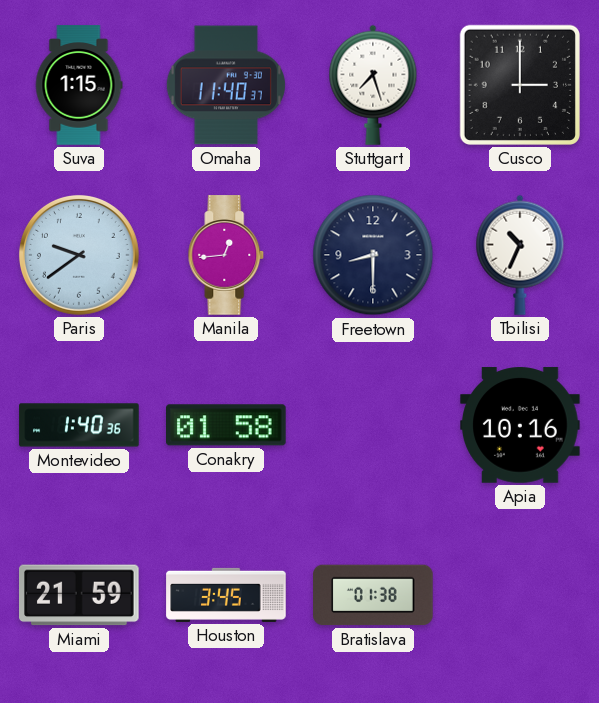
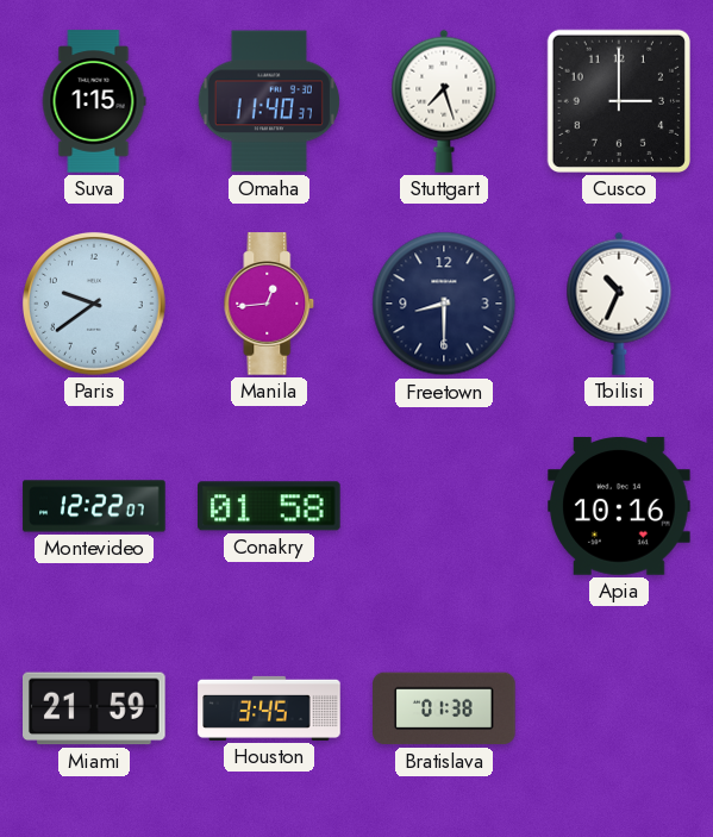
Montevideo: 1:40 -> 12:22
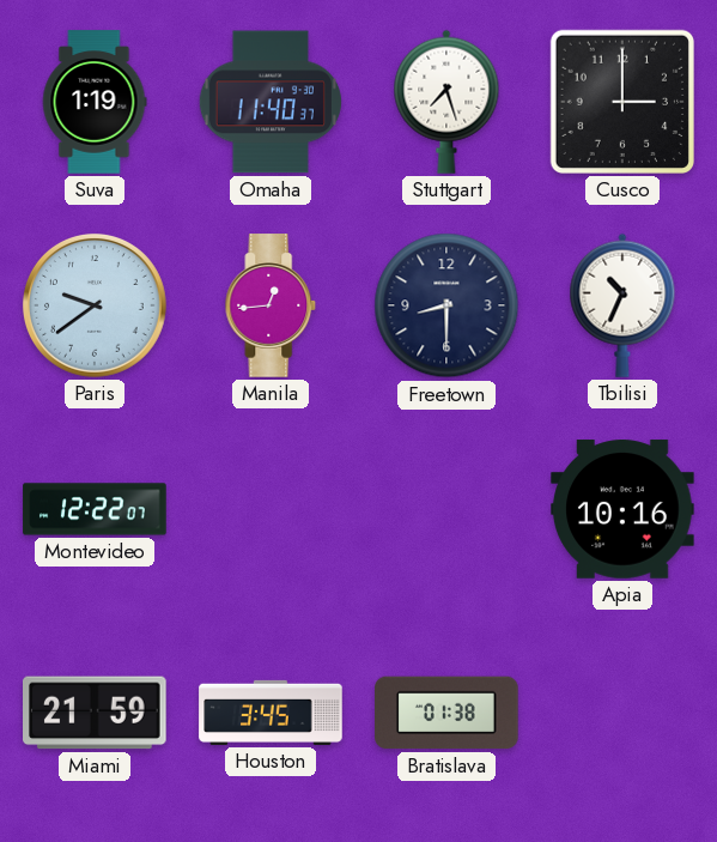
Suva: 1:15 -> 1:19
Conakry: 01:58 -> none
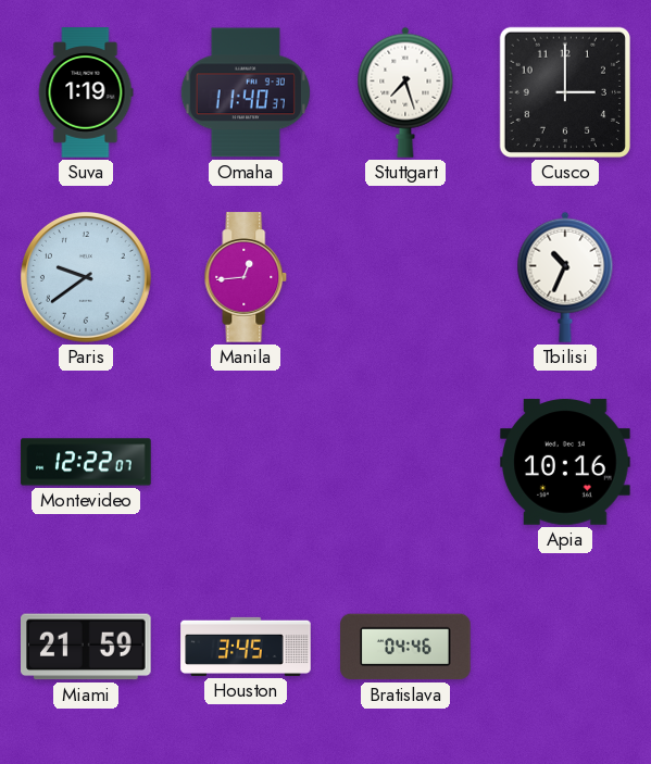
Freetown: 8:30 -> none
Bratislava: 01:38 -> 04:46
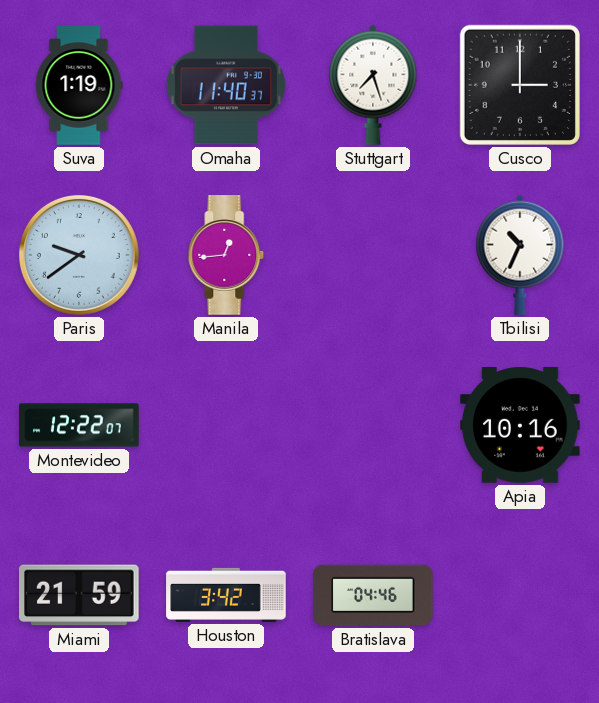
Houston: 3:45 -> 3:42
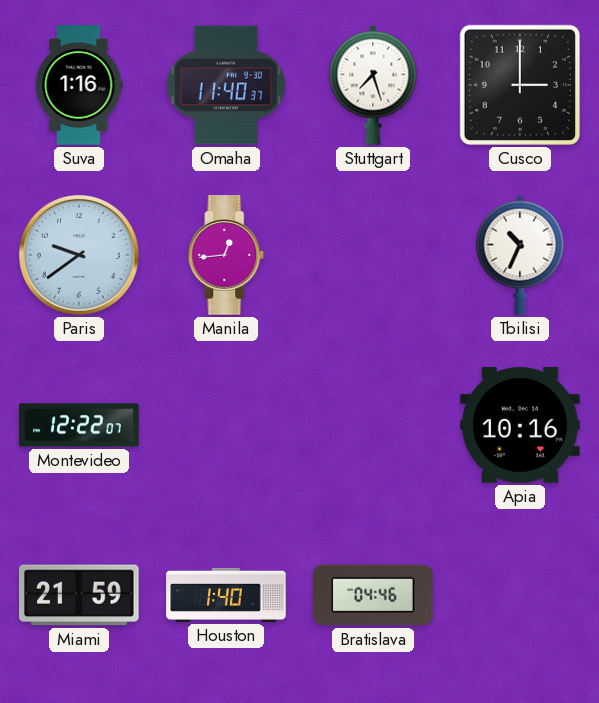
Suva: 1:19 -> 1:16
Houston: 3:42 -> 1:40
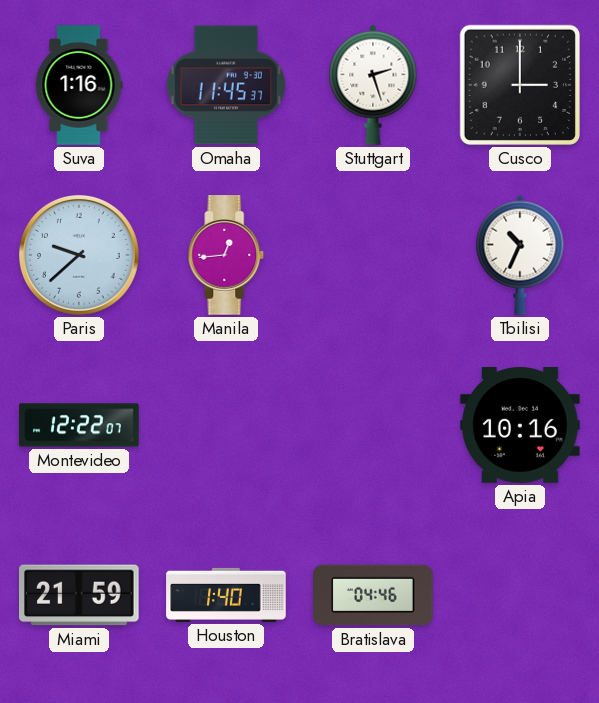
Omaha: 11:40 -> 11:45
Stuttgart: 7:27 -> 2:27
Paris: 9:39 -> 9:38
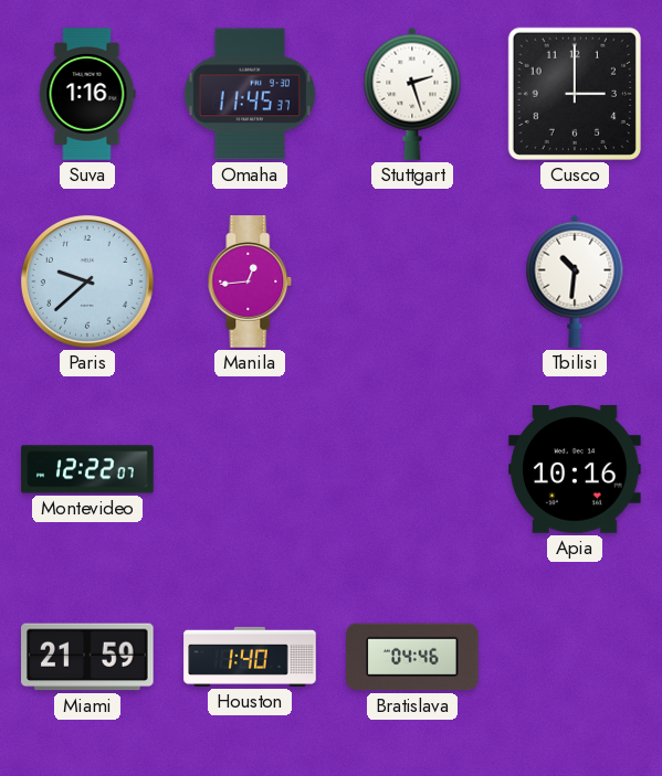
Tbilisi: 10:34 -> 10:31
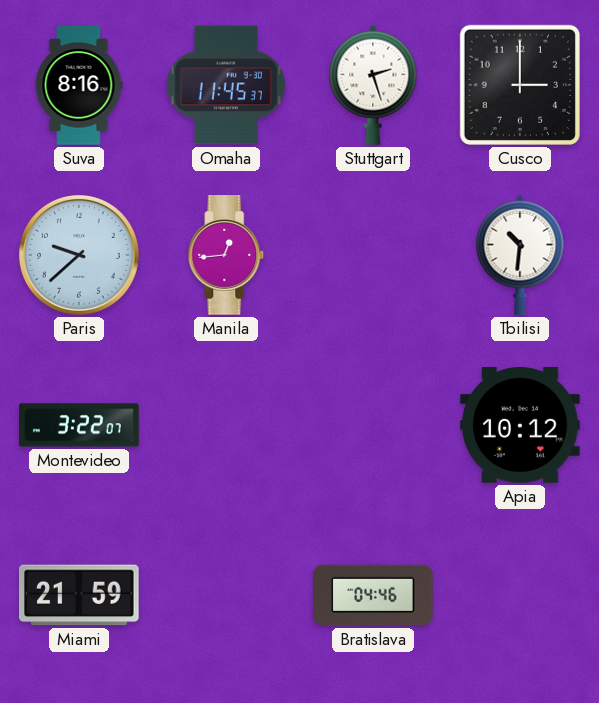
Suva: 1:16 -> 8:16
Montevideo: 12:22 -> 3:22
Apia: 10:16 -> 10:12
Houston: 1:40 -> none
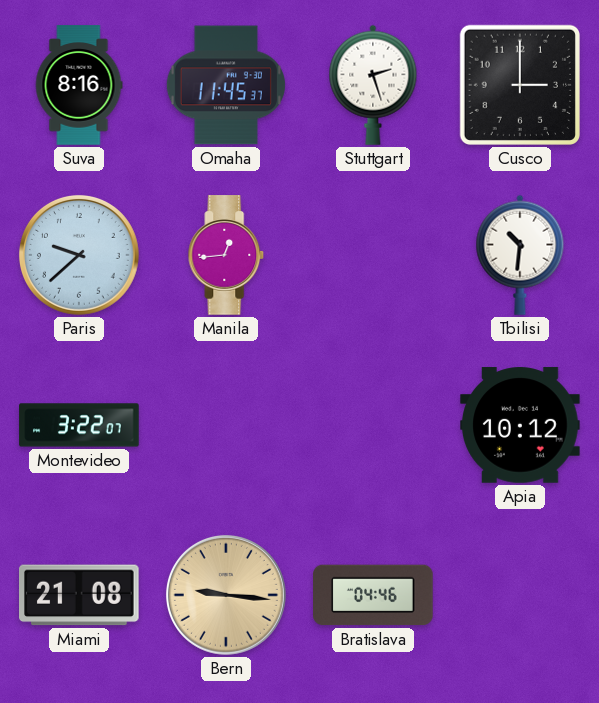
Miami: 21:59 -> 21:08
Bern: none -> 9:16
